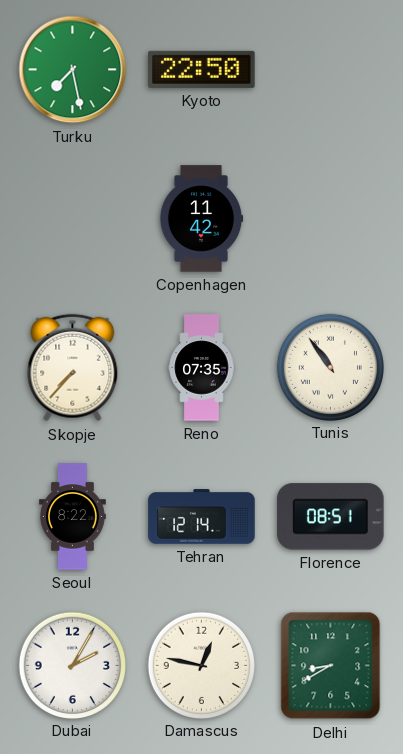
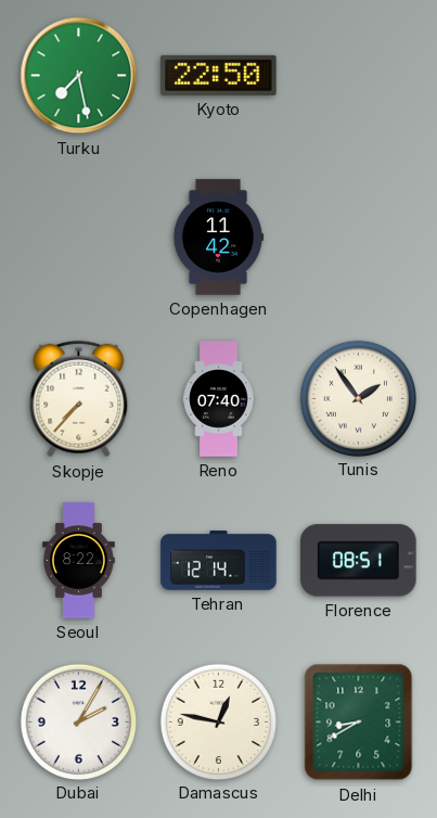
Reno: 07:35 -> 07:40
Tunis: 10:54 -> 1:54
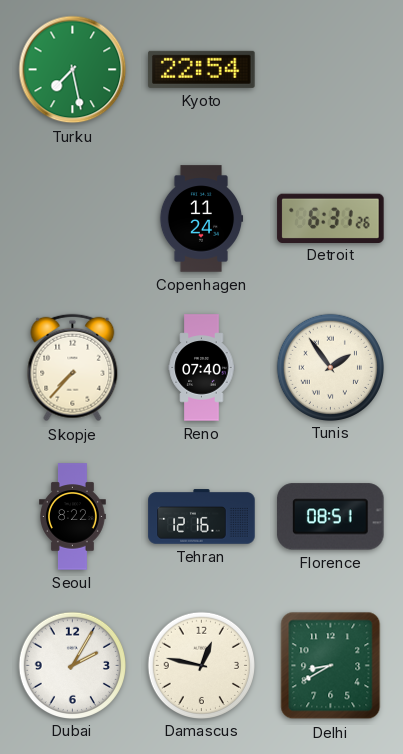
Kyoto: 22:50 -> 22:54
Copenhagen: 11:42 -> 11:24
Detroit: none -> 6:31
Tehran: 12:14 -> 12:16
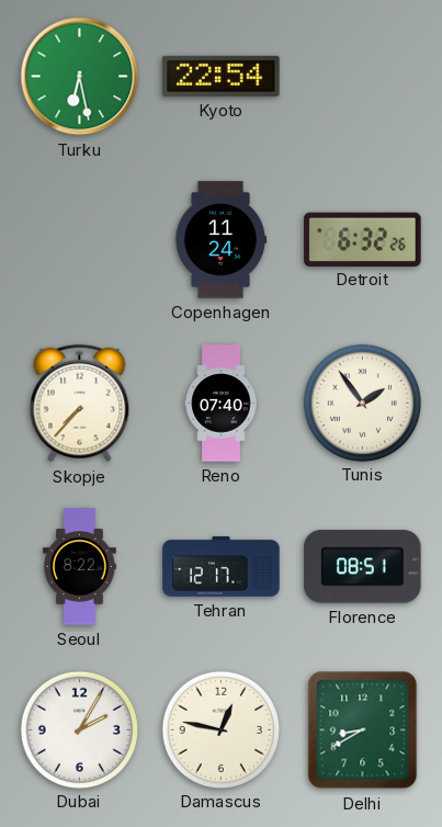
Turku: 7:28 -> 6:28
Detroit: 6:31 -> 6:32
Tehran: 12:16 -> 12:17
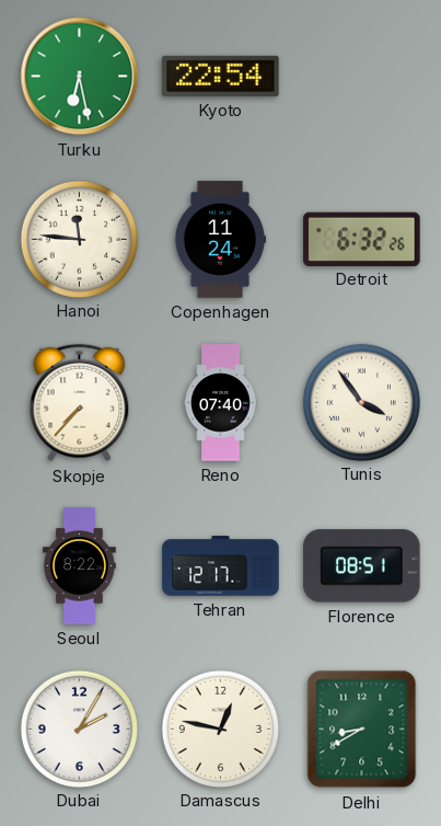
Hanoi: none -> 11:46
Tunis: 1:54 -> 3:54
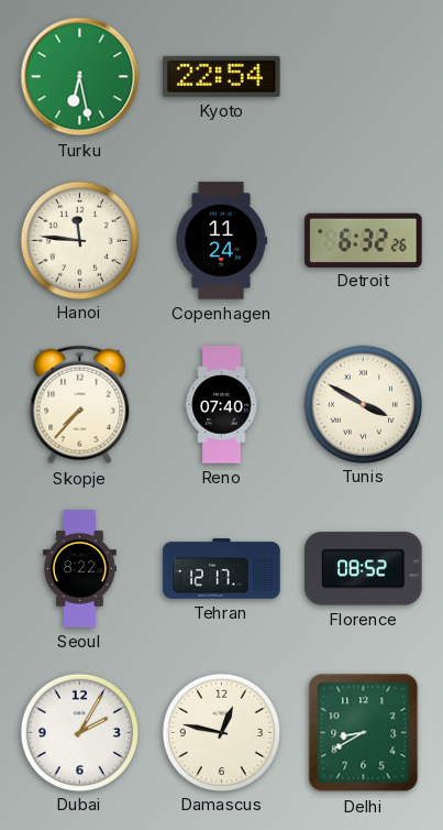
Tunis: 3:54 -> 3:50
Florence: 08:51 -> 08:52
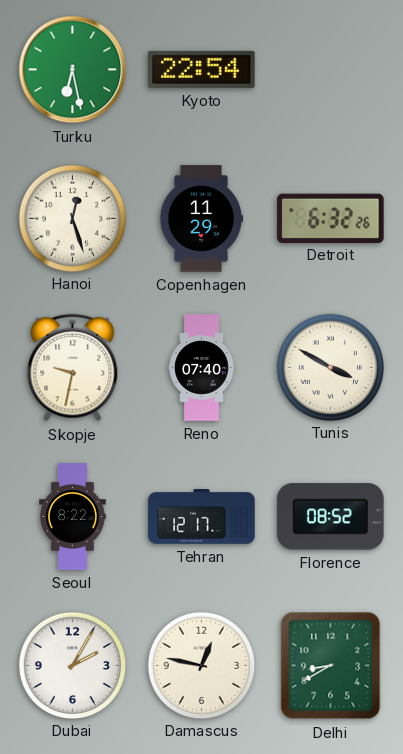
Hanoi: 11:46 -> 12:27
Copenhagen: 11:24 -> 11:29
Skopje: 7:37 -> 9:32
